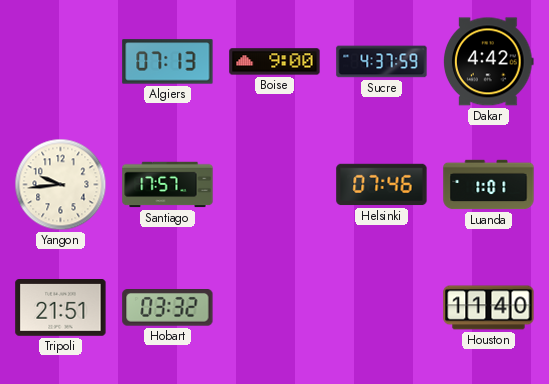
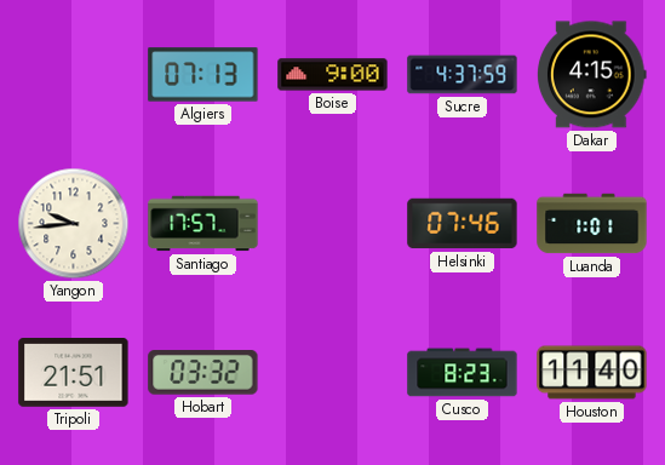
Dakar: 4:42 -> 4:15
Cusco: none -> 8:23
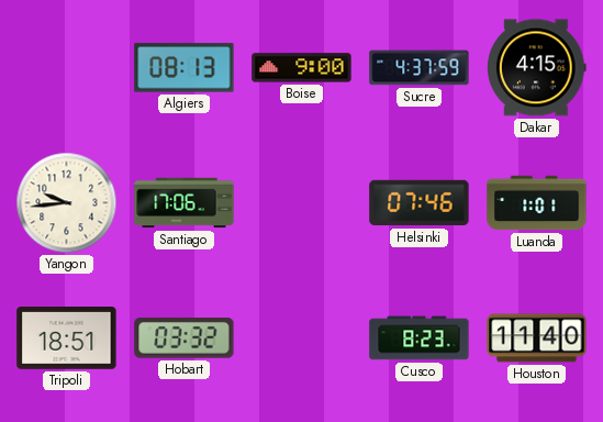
Algiers: 07:13 -> 08:13
Santiago: 17:57 -> 17:06
Tripoli: 21:51 -> 18:51
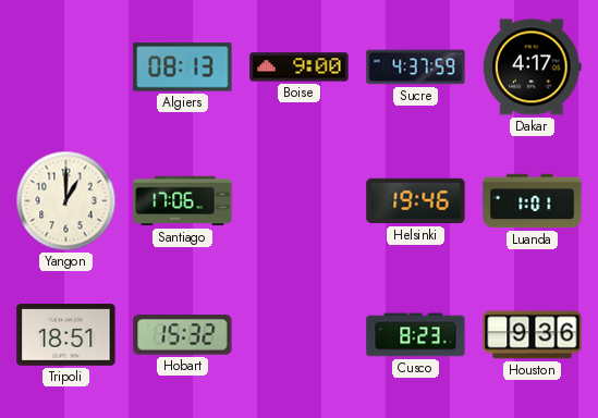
Dakar: 4:15 -> 4:17
Yangon: 9:44 -> 1:00
Helsinki: 07:46 -> 19:46
Hobart: 03:32 -> 15:32
Houston: 11:40 -> 9:36
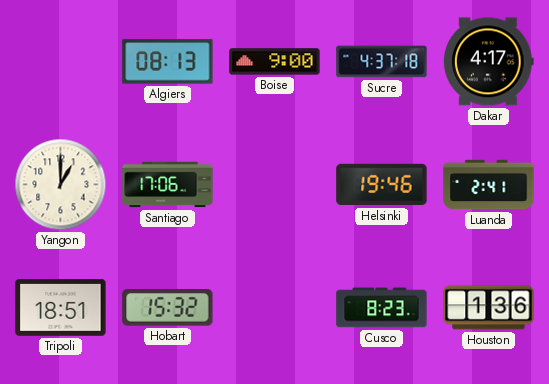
Sucre: 4:37:59 -> 4:37:18
Luanda: 1:01 -> 2:41
Houston: 9:36 -> 1:36
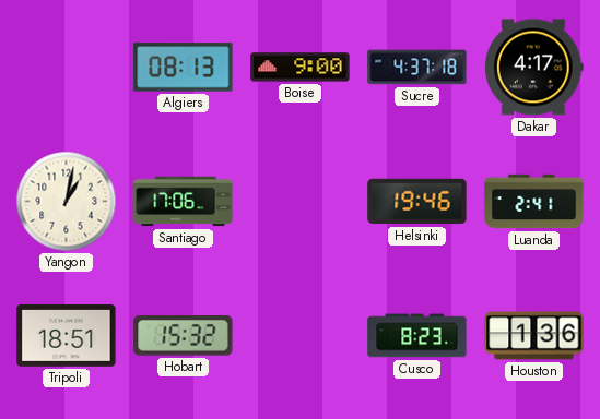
Yangon: 1:00 -> 1:02
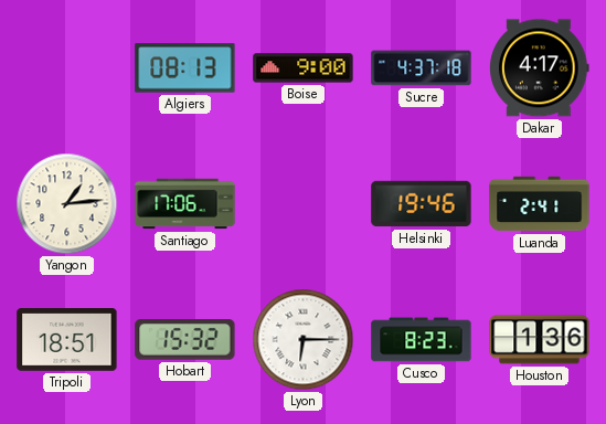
Yangon: 1:02 -> 1:14
Lyon: none -> 6:15
